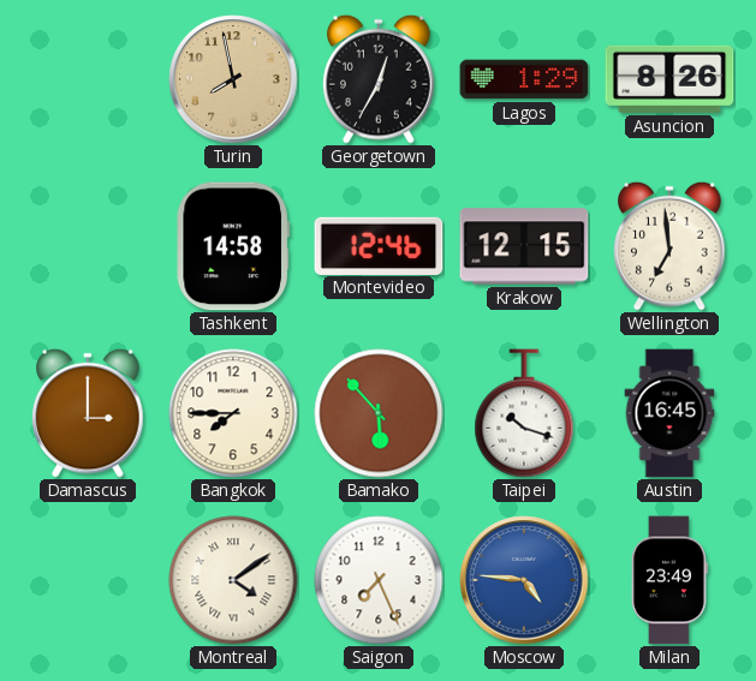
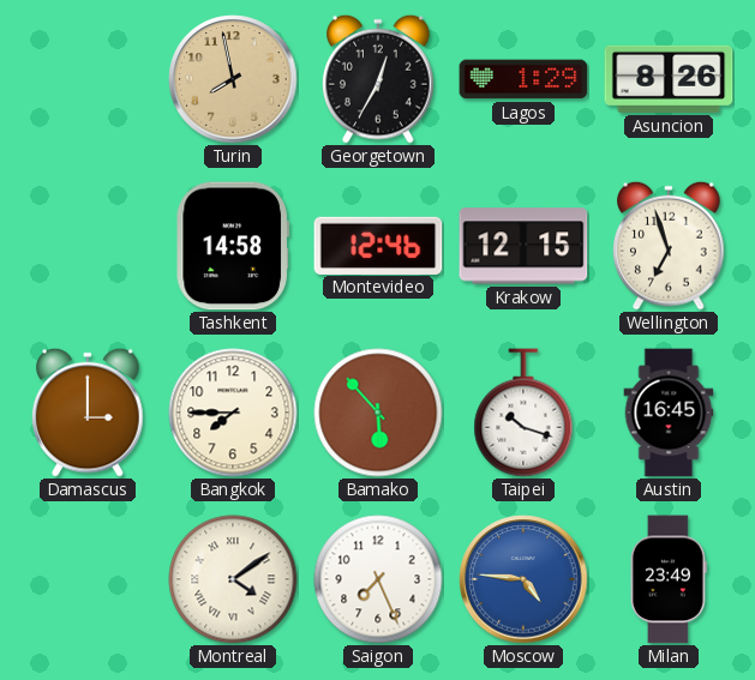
Wellington: 6:59 -> 6:57
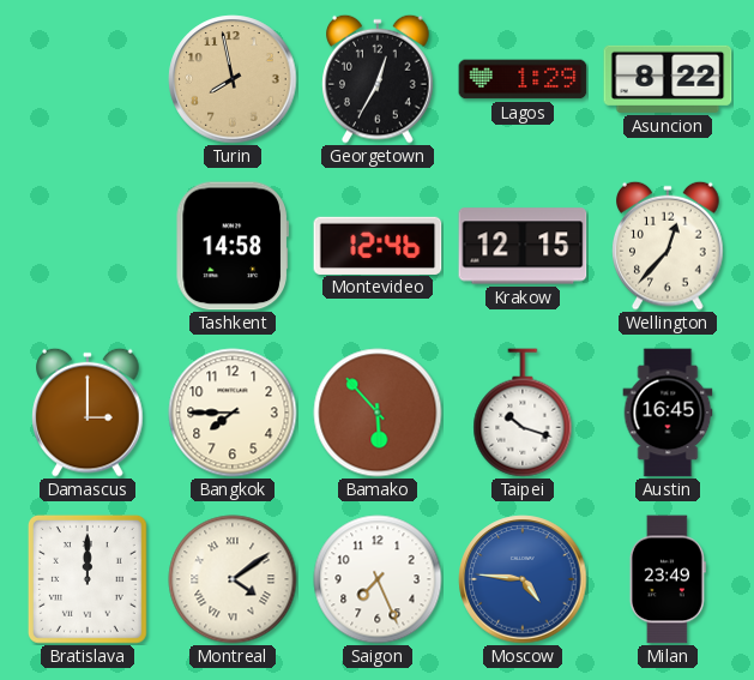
Asuncion: 8:26 -> 8:22
Wellington: 6:57 -> 12:37
Bratislava: none -> 12:00
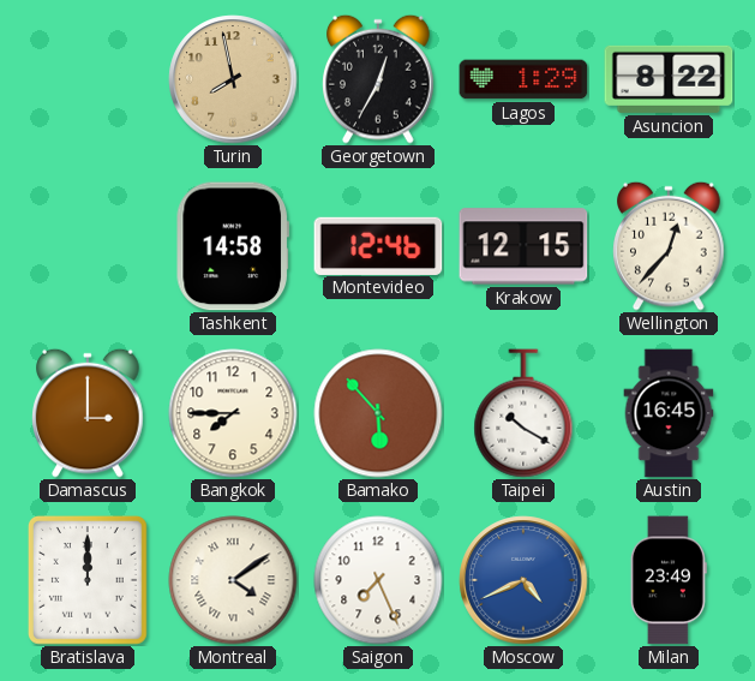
Taipei: 10:18 -> 10:20
Moscow: 4:46 -> 4:41
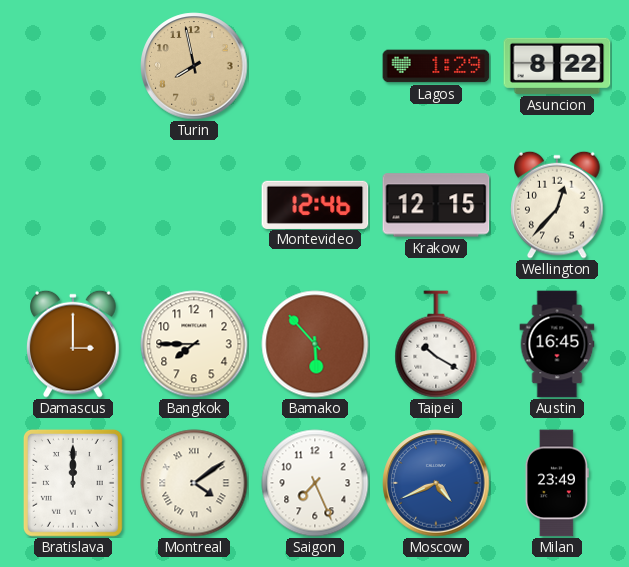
Georgetown: 12:35 -> none
Tashkent: 14:58 -> none
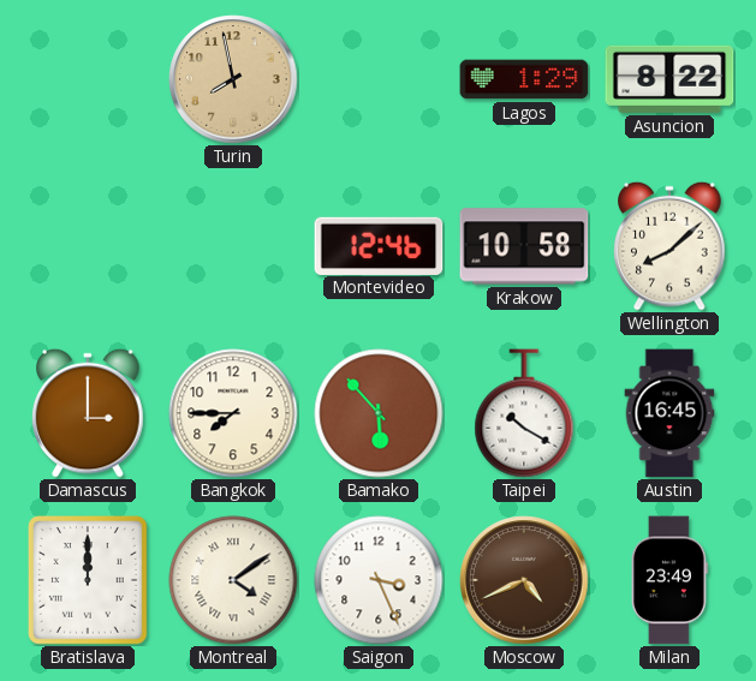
Krakow: 12:15 -> 10:58
Wellington: 12:37 -> 8:08
Saigon: 7:26 -> 3:26
Moscow dial: blue -> brown
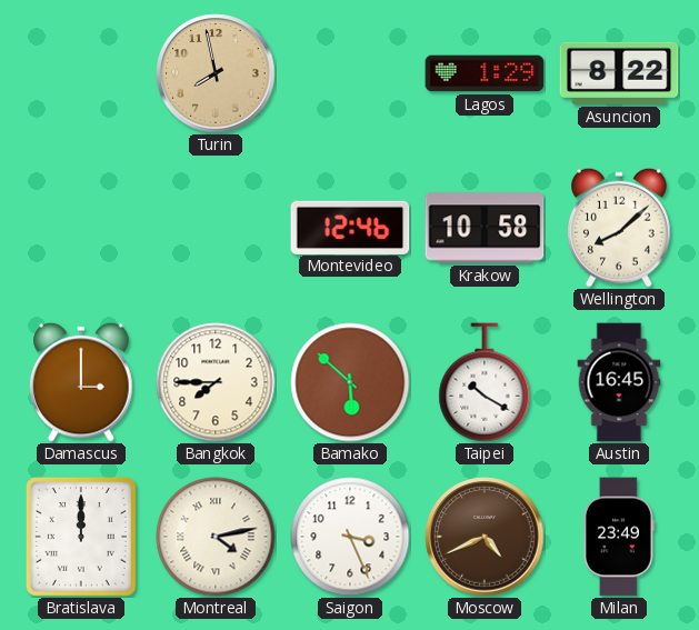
Bamako: 5:53 -> 5:52
Montreal: 4:09 -> 4:13
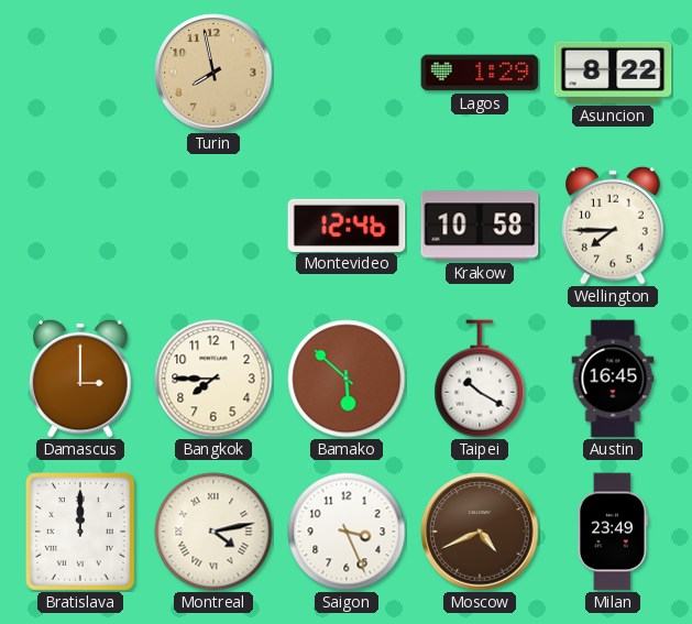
Wellington: 8:08 -> 7:45
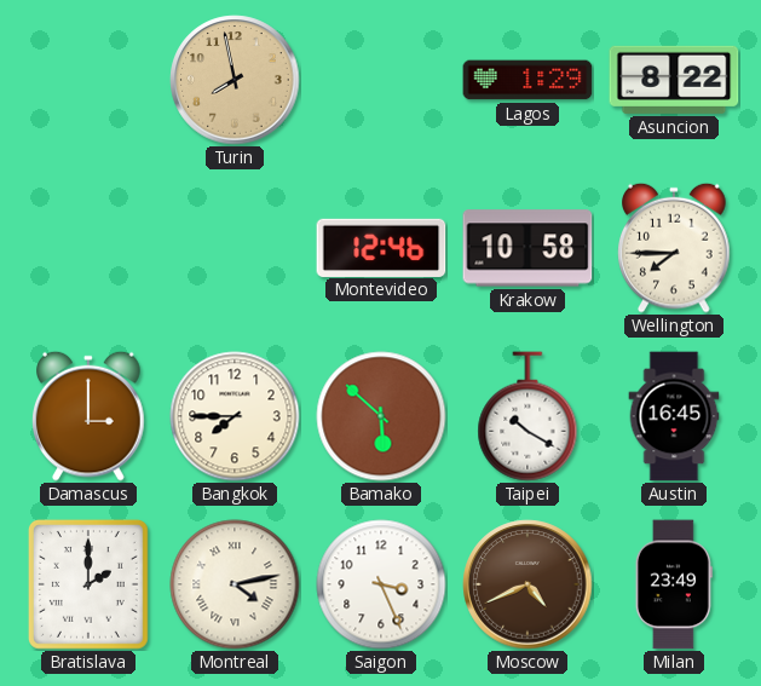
Bratislava: 12:00 -> 2:00
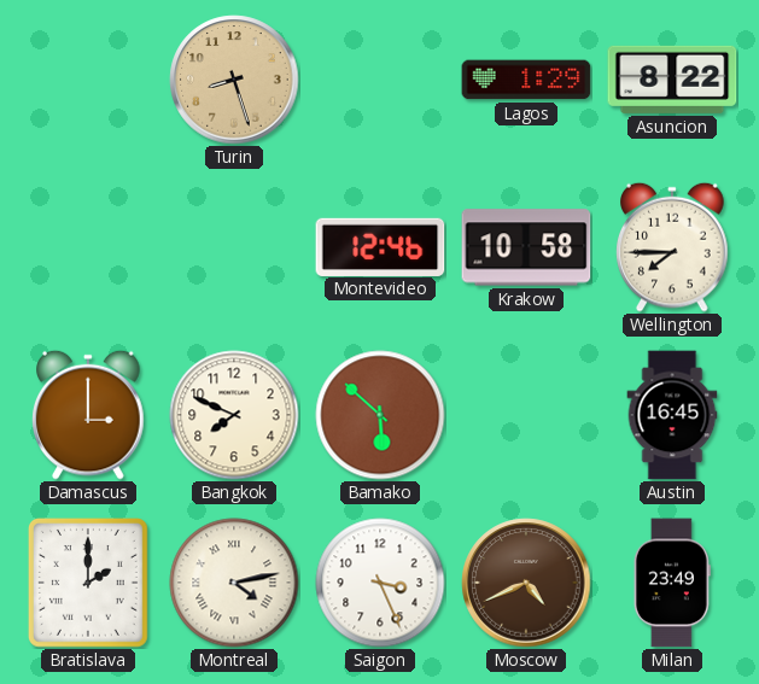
Turin: 7:58 -> 8:27
Bangkok: 7:45 -> 7:49
Taipei: 10:20 -> none
